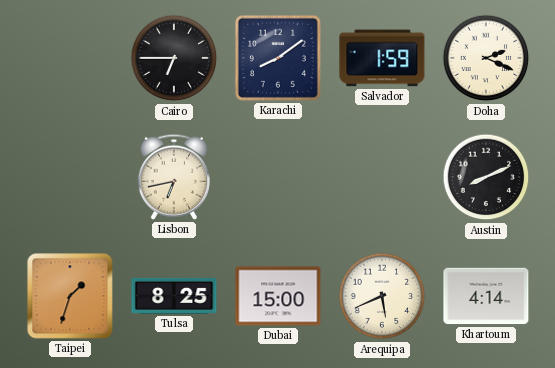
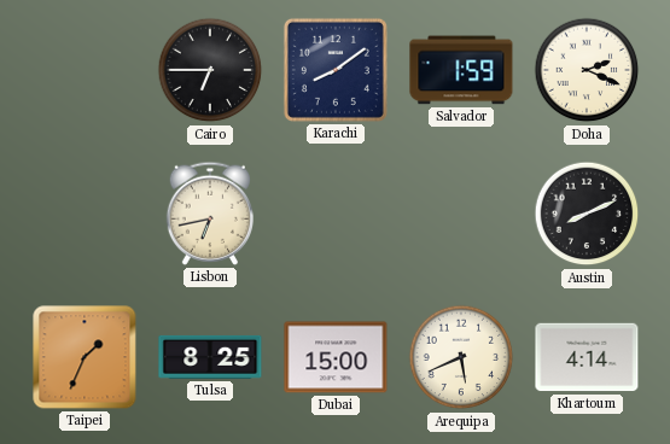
Taipei: 1:33 -> 1:34
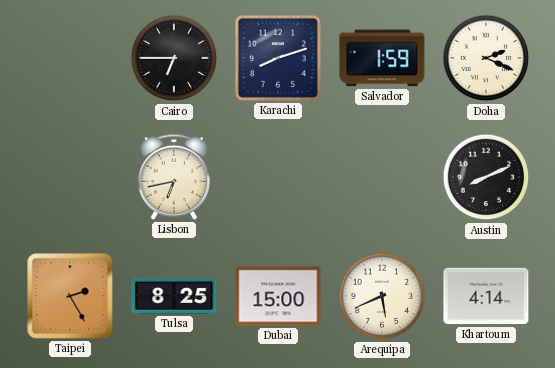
Karachi: 8:09 -> 8:12
Taipei: 1:34 -> 2:25
